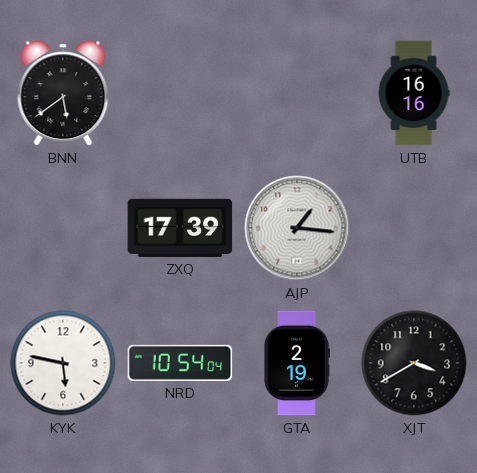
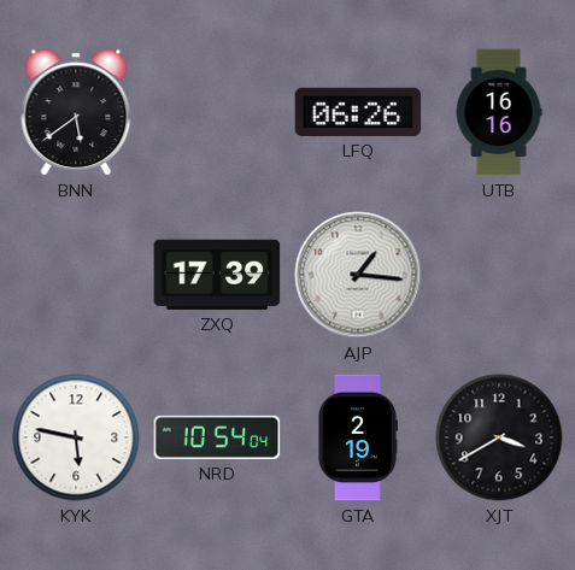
LFQ: none -> 06:26
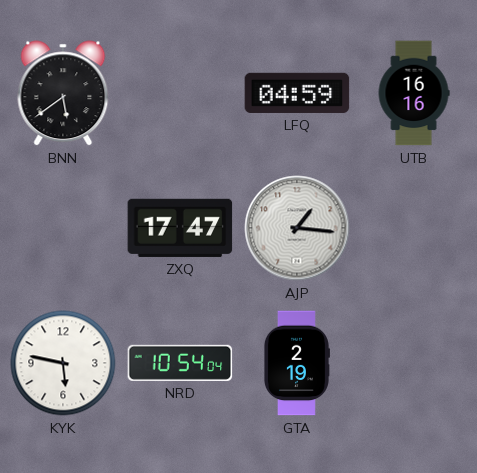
LFQ: 06:26 -> 04:59
ZXQ: 17:39 -> 17:47
XJT: 3:40 -> none
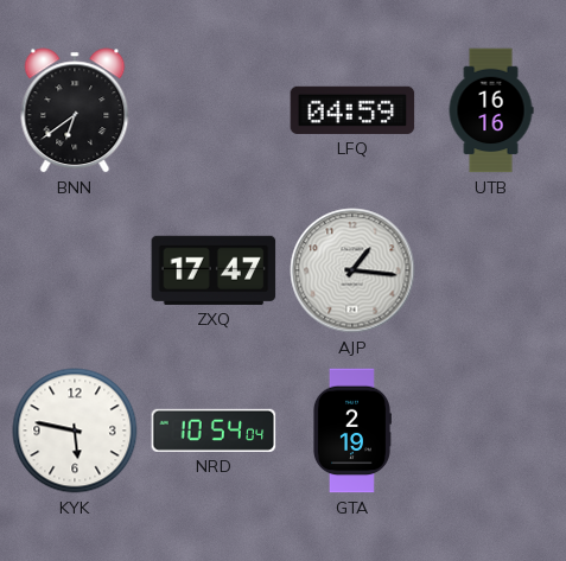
BNN: 5:39 -> 6:39
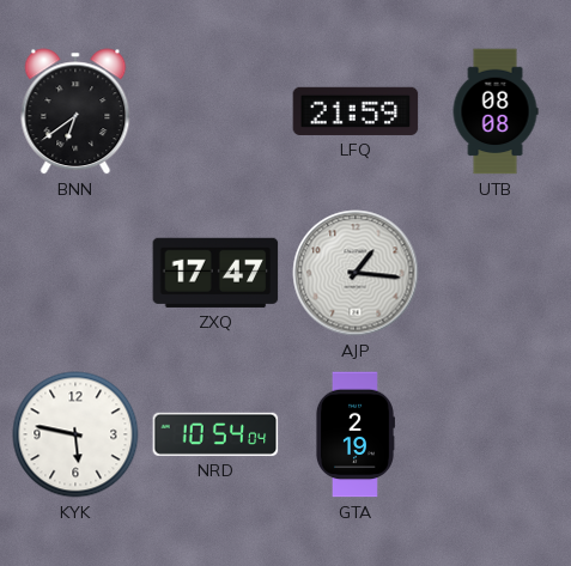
LFQ: 04:59 -> 21:59
UTB: 16:16 -> 08:08
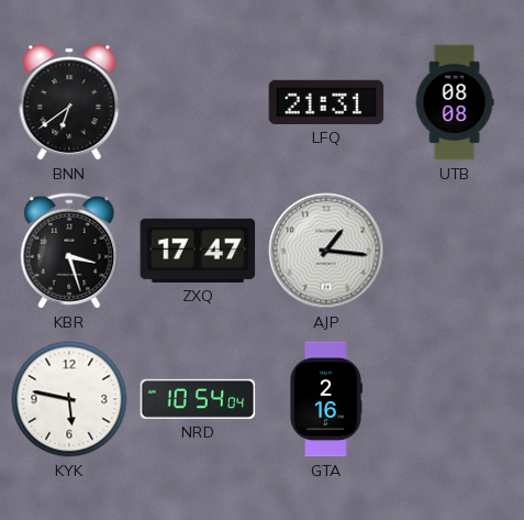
LFQ: 21:59 -> 21:31
KBR: none -> 3:27
GTA: 2:19 -> 2:16
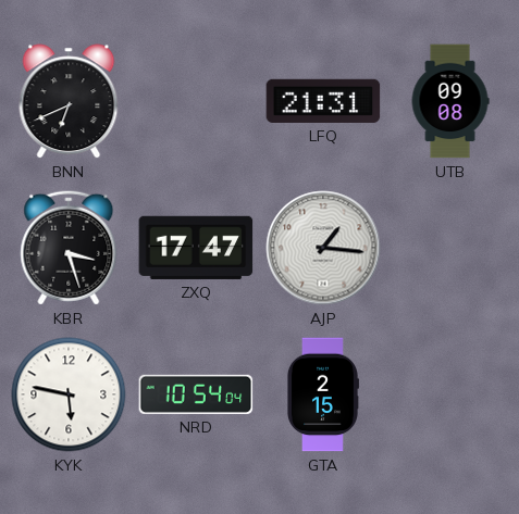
BNN: 6:39 -> 6:41
UTB: 08:08 -> 09:08
GTA: 2:16 -> 2:15
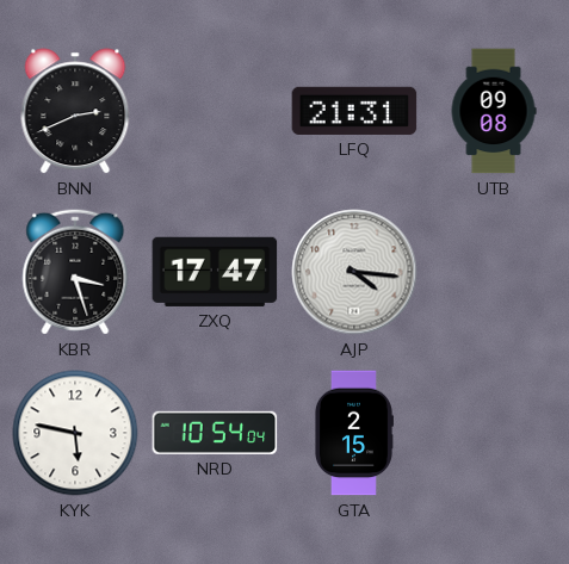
BNN: 6:41 -> 2:41
AJP: 1:16 -> 4:16
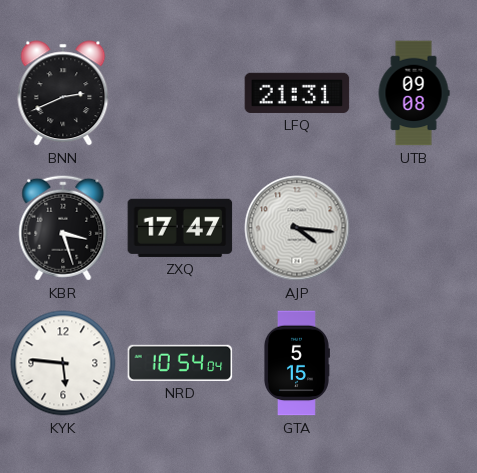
KYK: 5:47 -> 5:46
GTA: 2:15 -> 5:15
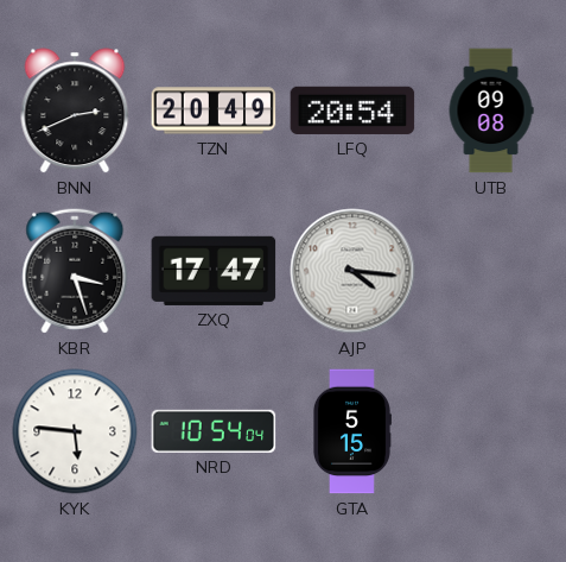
TZN: none -> 20:49
LFQ: 21:31 -> 20:54
